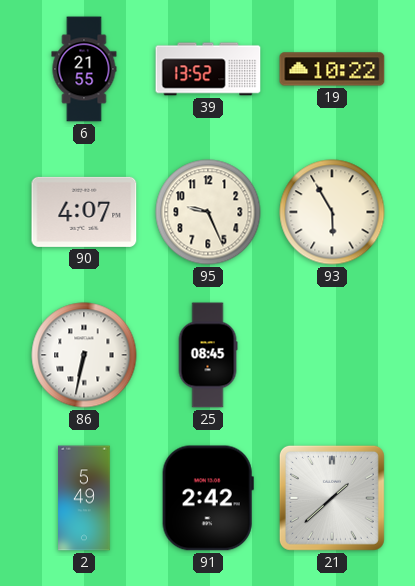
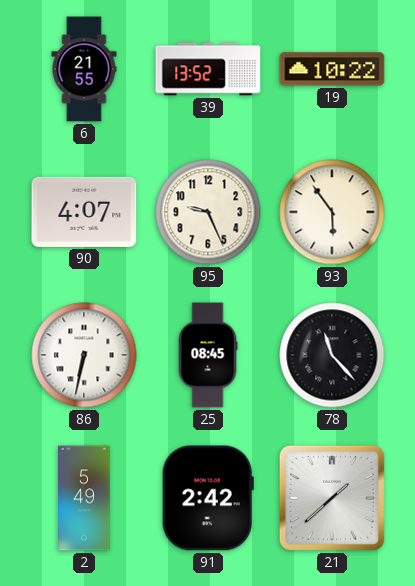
93: 5:55 -> 5:54
78: none -> 11:23
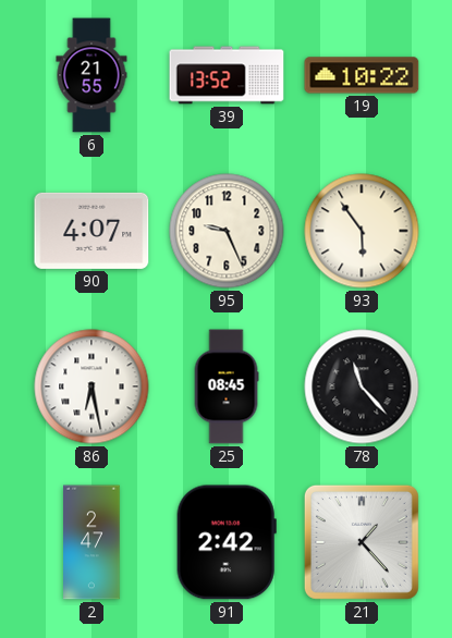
86: 6:32 -> 6:28
2: 5:49 -> 2:47
21: 1:38 -> 1:23
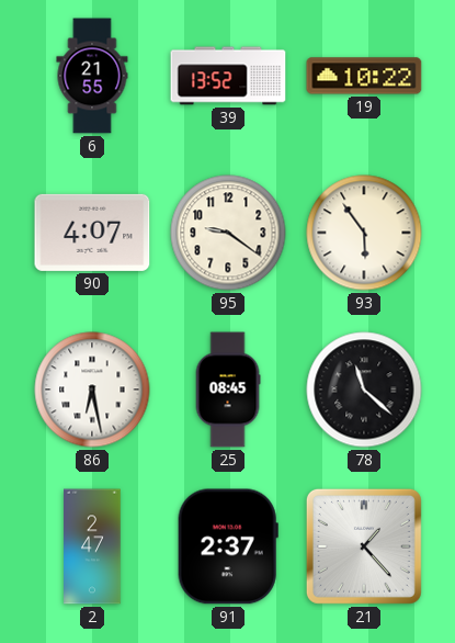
95: 9:26 -> 9:21
78: 11:23 -> 11:22
91: 2:42 -> 2:37
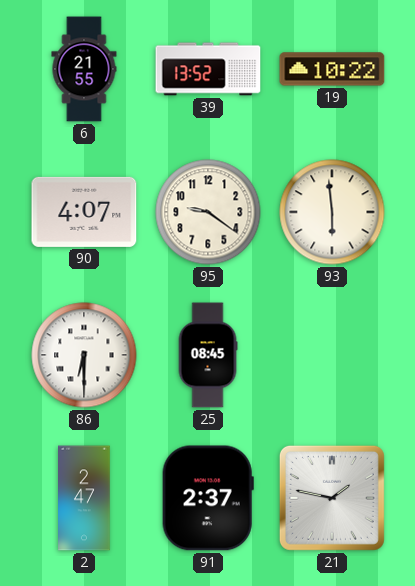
93: 5:54 -> 5:59
86: 6:28 -> 6:30
78: 11:22 -> none
21: 1:23 -> 1:47
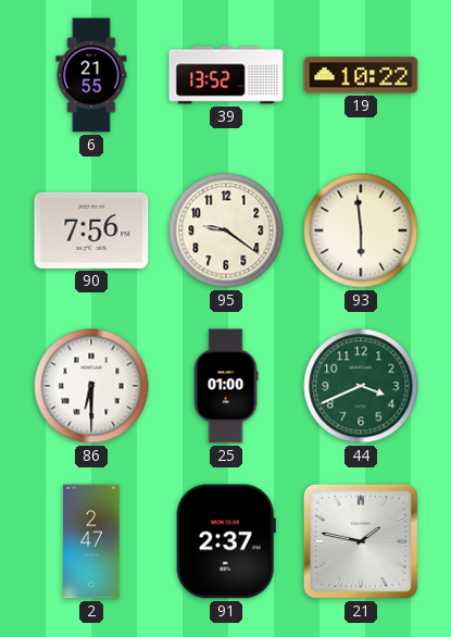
90: 4:07 -> 7:56
25: 08:45 -> 01:00
44: none -> 3:41
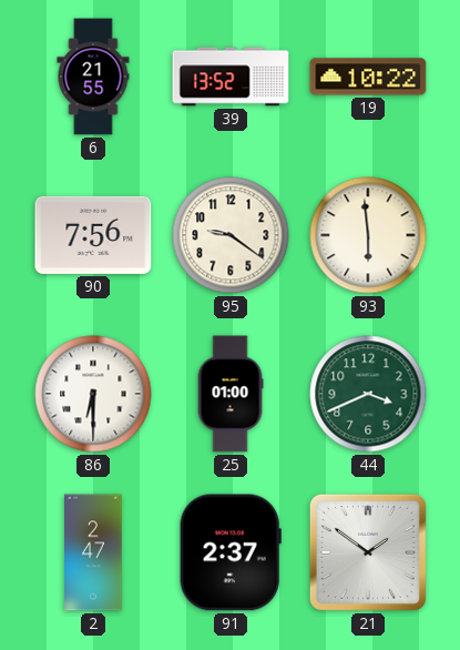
21: 1:47 -> 1:51
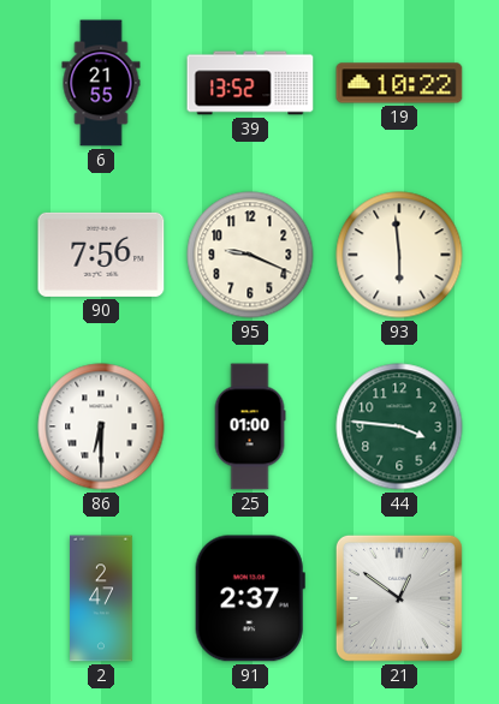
95: 9:21 -> 9:19
44: 3:41 -> 3:46
21: 1:51 -> 12:51
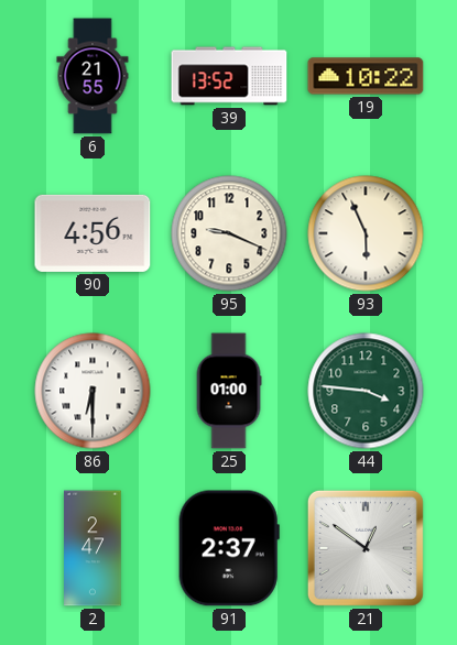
90: 7:56 -> 4:56
93: 5:59 -> 5:56
